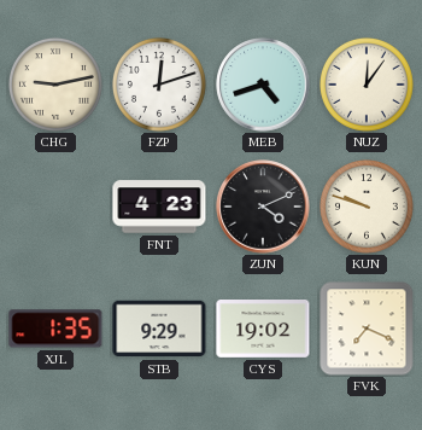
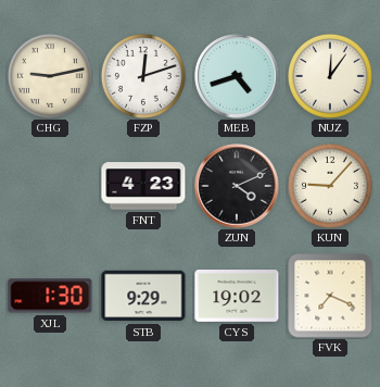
KUN: 9:48 -> 9:07
XJL: 1:35 -> 1:30
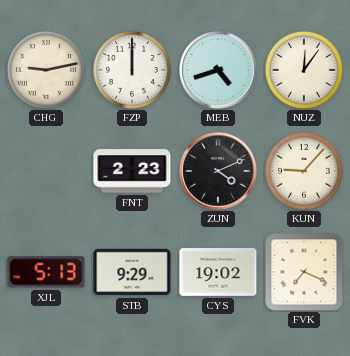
FZP: 12:12 -> 12:00
FNT: 4:23 -> 2:23
XJL: 1:30 -> 5:13
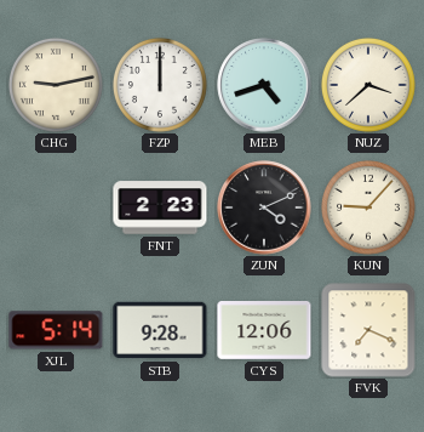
NUZ: 12:06 -> 3:38
XJL: 5:13 -> 5:14
STB: 9:29 -> 9:28
CYS: 19:02 -> 12:06
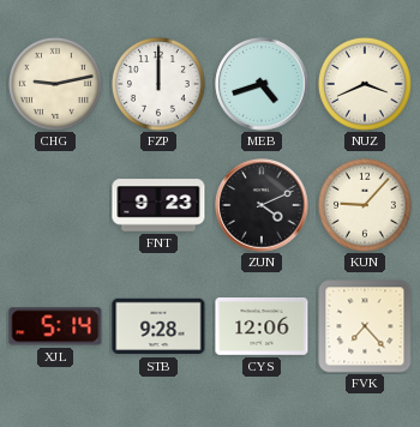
NUZ: 3:38 -> 3:41
FNT: 2:23 -> 9:23
FVK: 7:19 -> 7:23
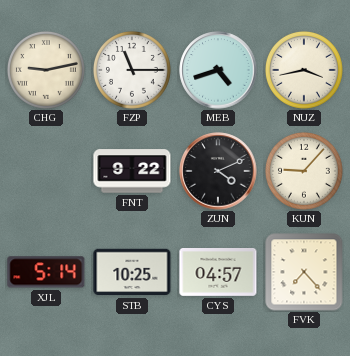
FZP: 12:00 -> 11:15
NUZ: 3:41 -> 3:43
FNT: 9:23 -> 9:22
STB: 9:28 -> 10:25
CYS: 12:06 -> 04:57
